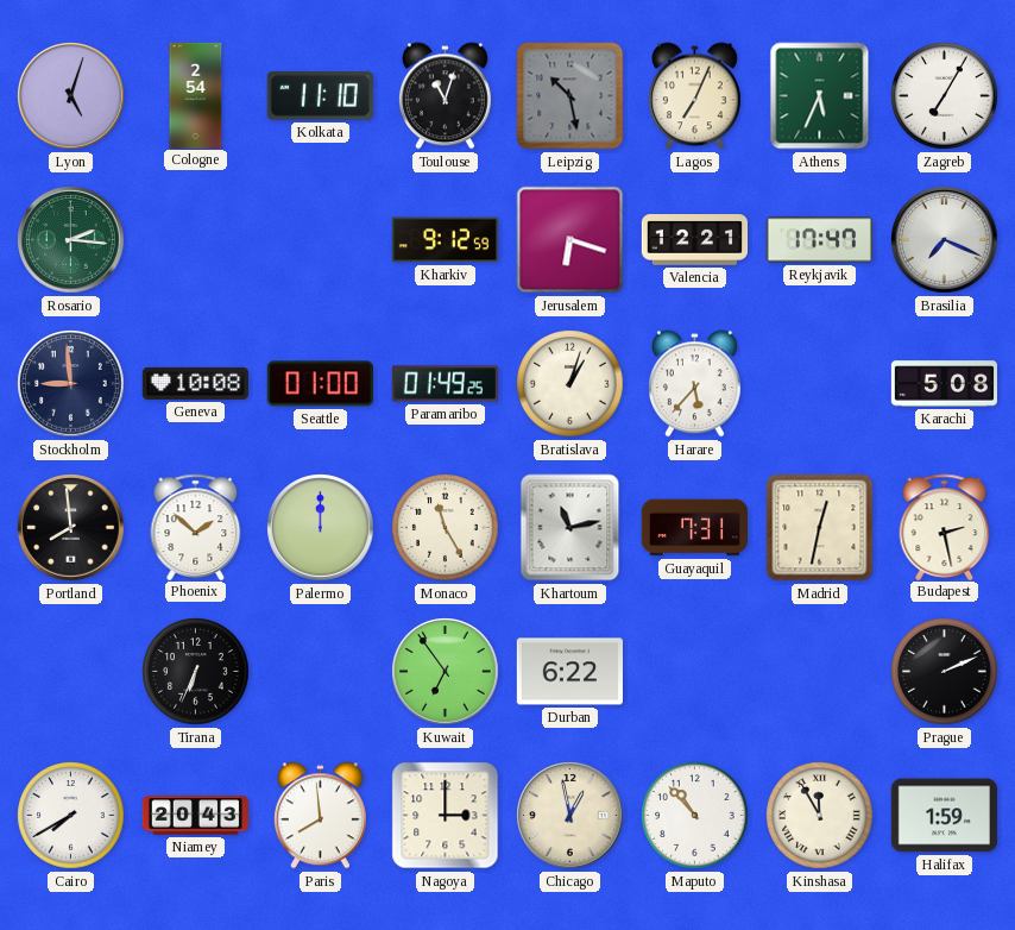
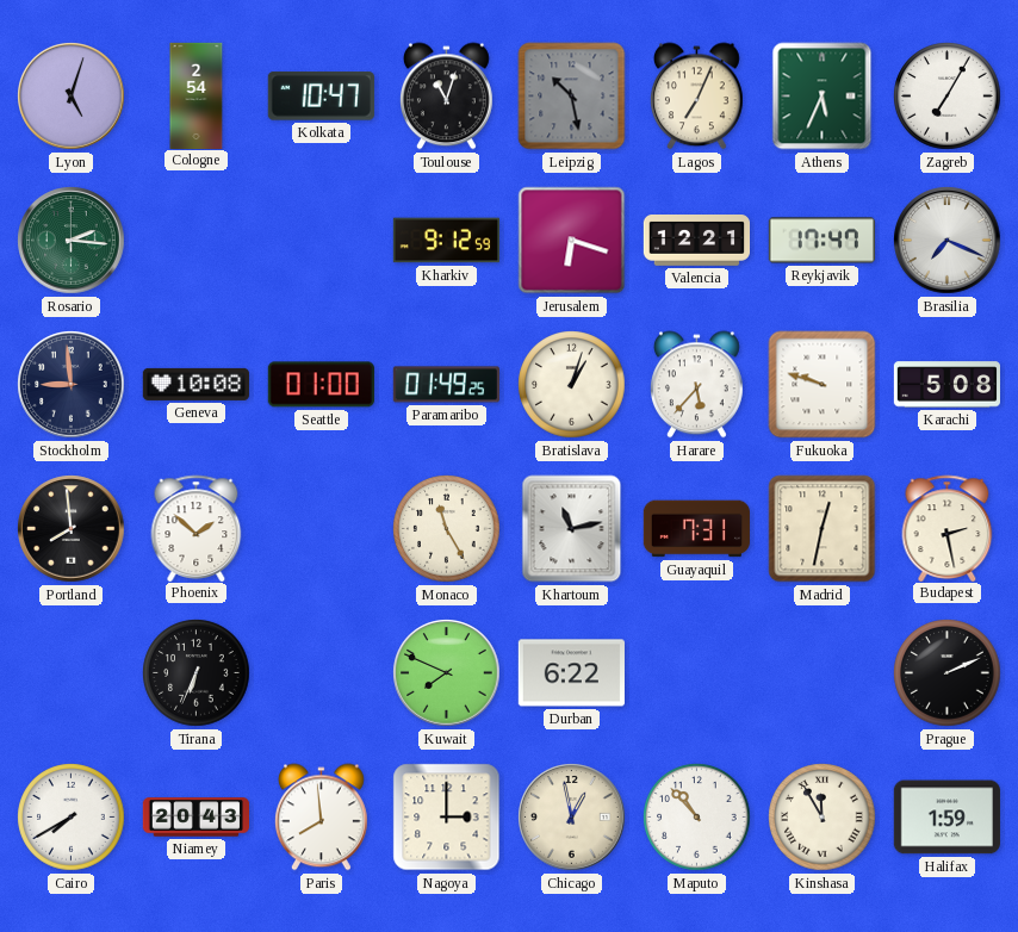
Kolkata: 11:10 -> 10:47
Fukuoka: none -> 9:48
Palermo: 12:00 -> none
Kuwait: 6:54 -> 7:49
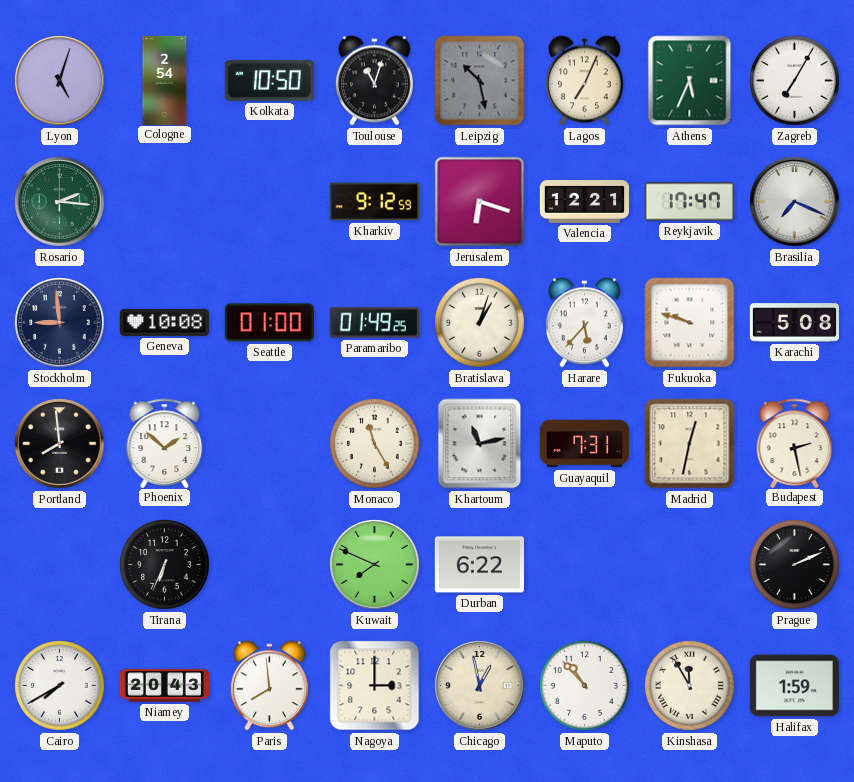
Kolkata: 10:47 -> 10:50
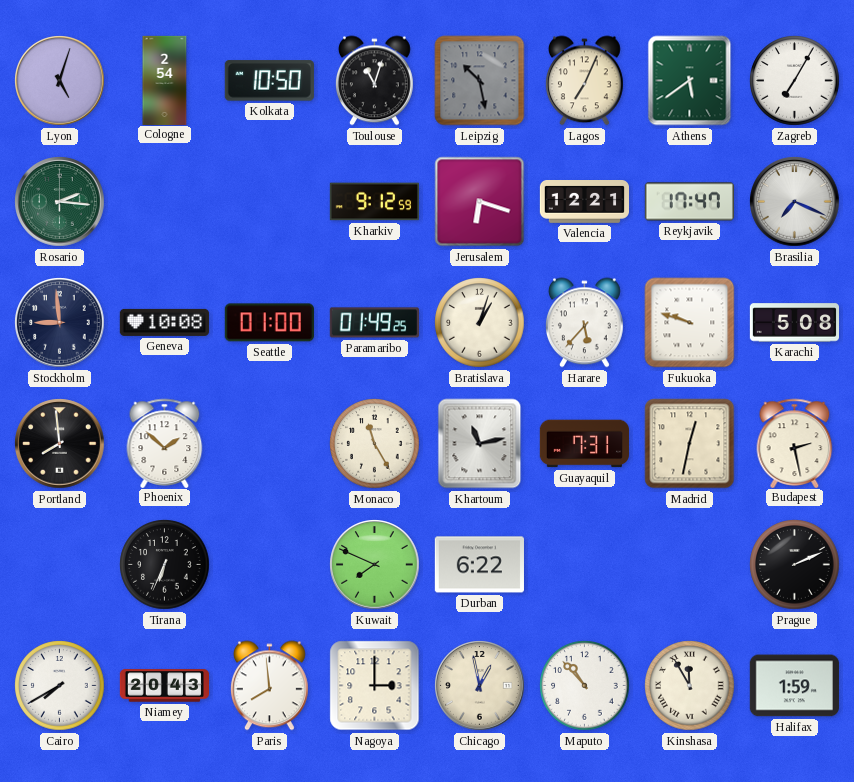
Athens: 5:34 -> 5:39
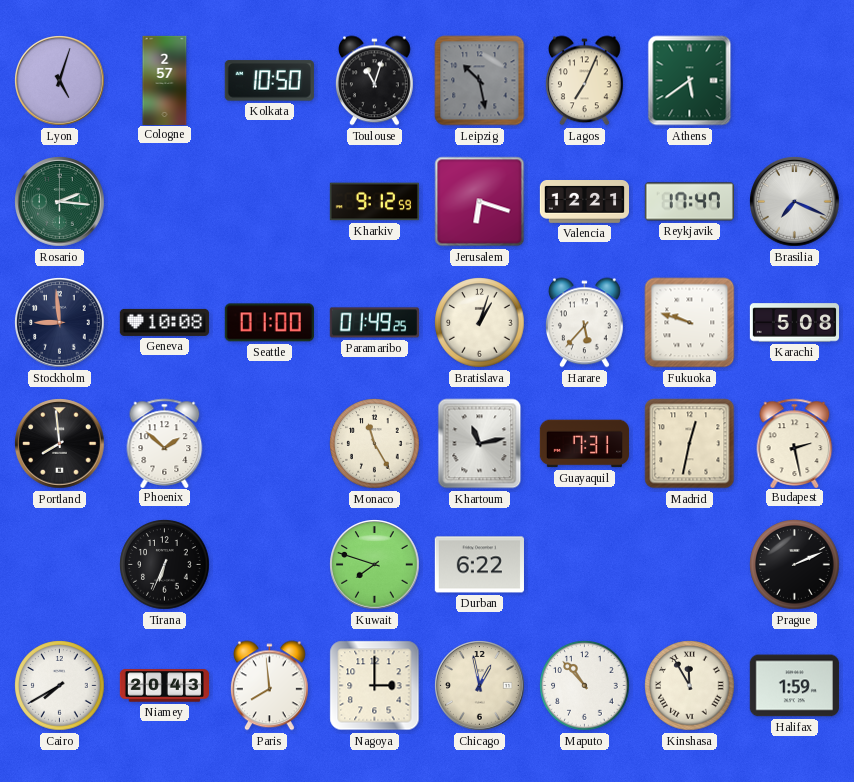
Cologne: 2:54 -> 2:57
Zagreb: 7:05 -> none
Kuwait: 7:49 -> 7:48
